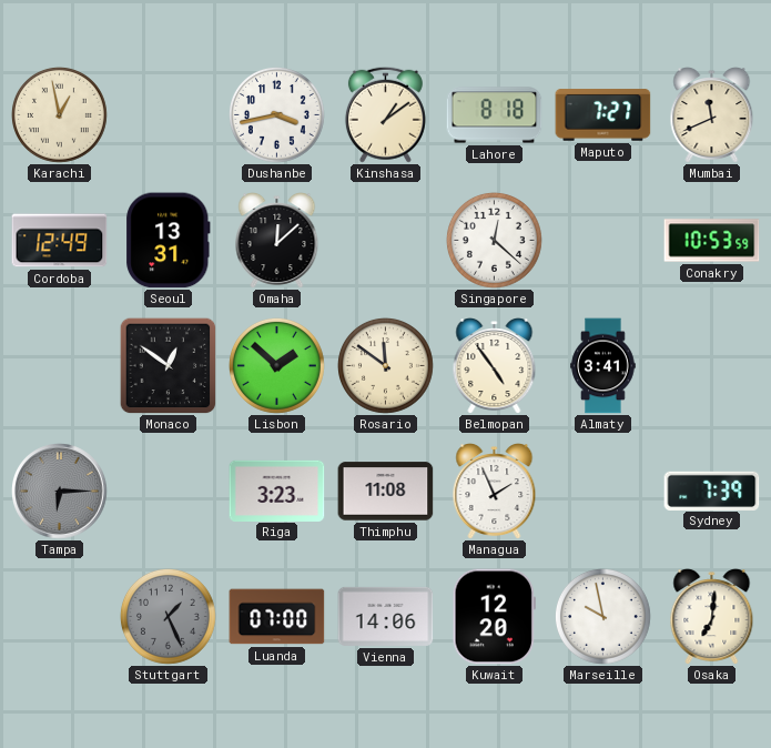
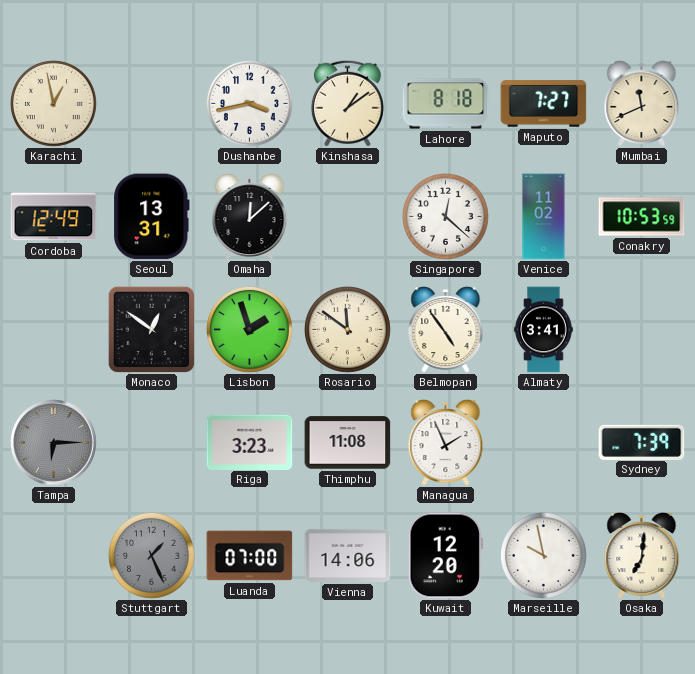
Venice: none -> 11:02
Lisbon: 1:52 -> 1:57
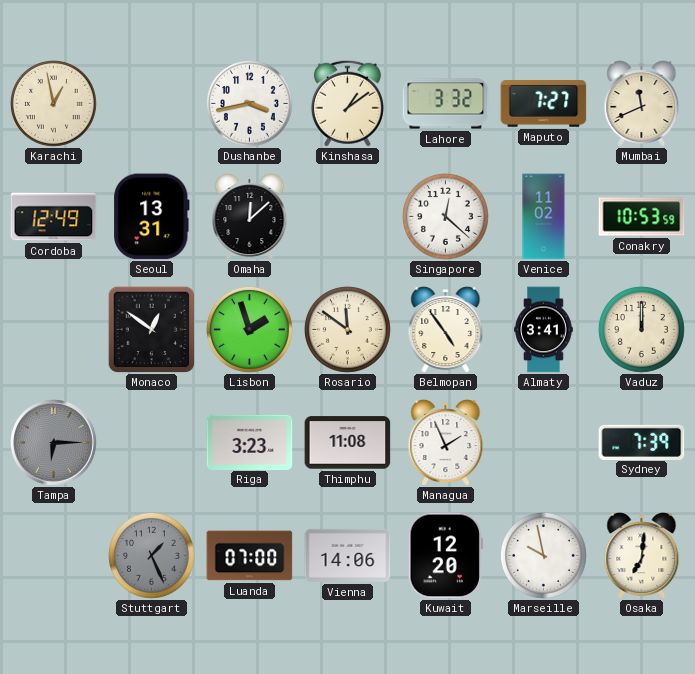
Lahore: 8:18 -> 3:32
Vaduz: none -> 12:00
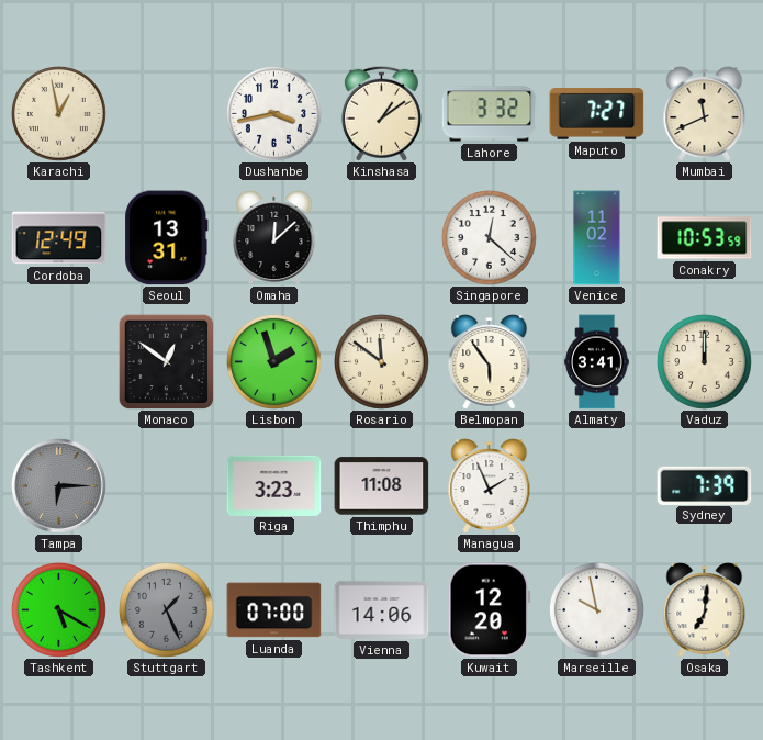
Belmopan: 4:54 -> 5:54
Tashkent: none -> 5:20
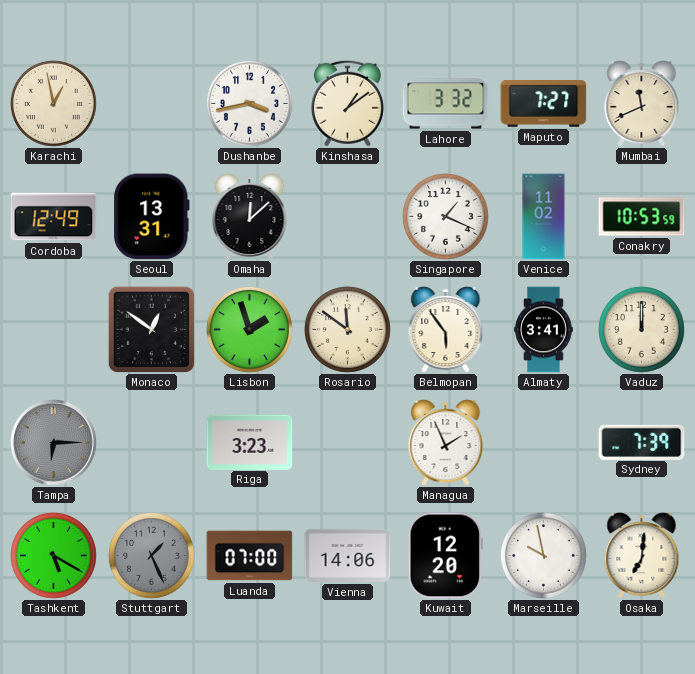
Singapore: 12:22 -> 1:19
Thimphu: 11:08 -> none
